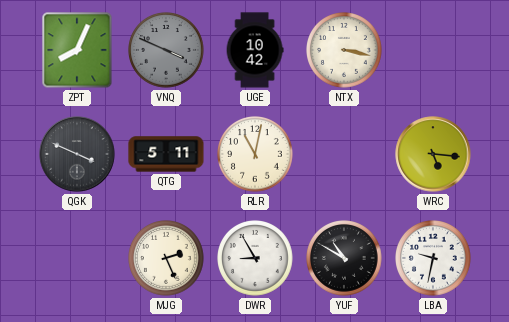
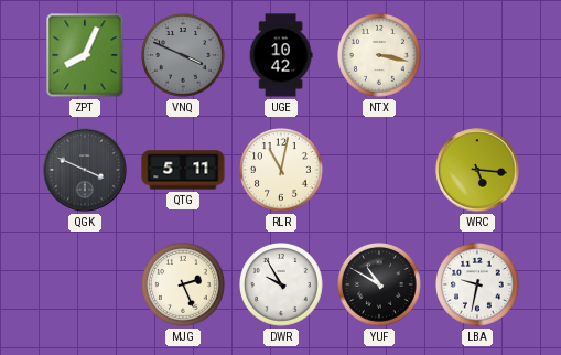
DWR: 8:55 -> 9:55
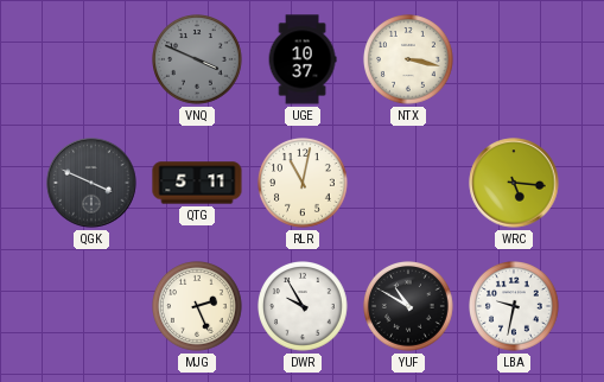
ZPT: 8:04 -> none
UGE: 10:42 -> 10:37
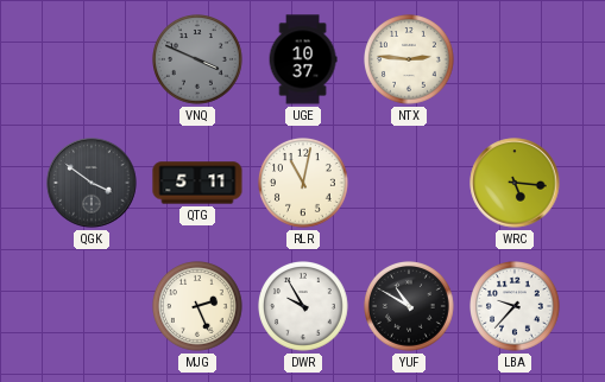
NTX: 3:17 -> 2:46
QGK: 3:49 -> 3:51
LBA: 9:32 -> 9:37
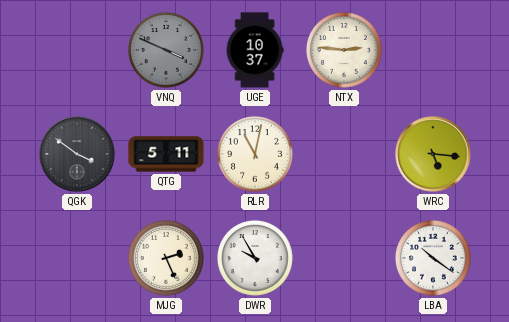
YUF: 10:50 -> none
LBA: 9:37 -> 10:21
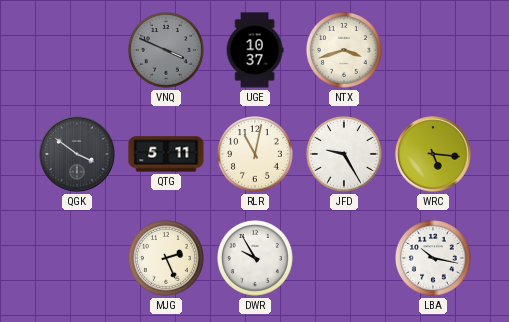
NTX: 2:46 -> 3:42
JFD: none -> 9:25
LBA: 10:21 -> 10:17
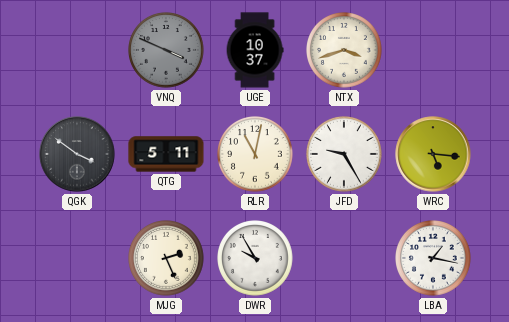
LBA: 10:17 -> 1:17
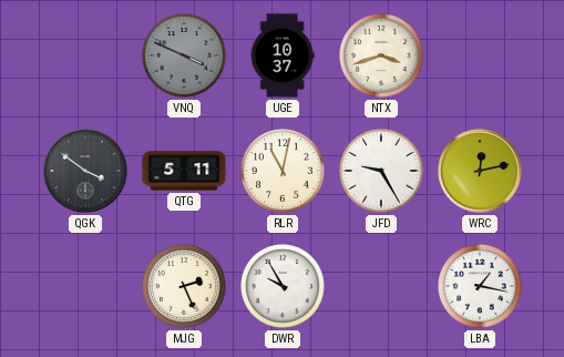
WRC: 5:16 -> 12:13
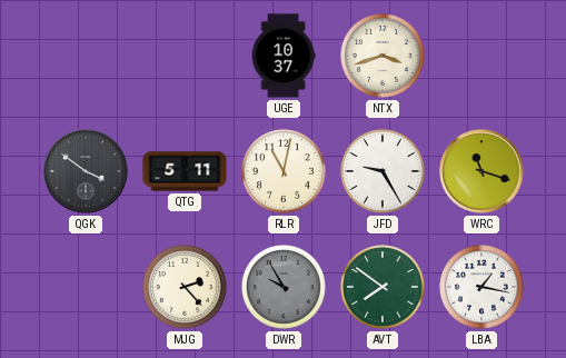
VNQ: 3:49 -> none
WRC: 12:13 -> 11:18
MJG: 2:26 -> 2:23
DWR dial: white -> grey
AVT: none -> 7:51
